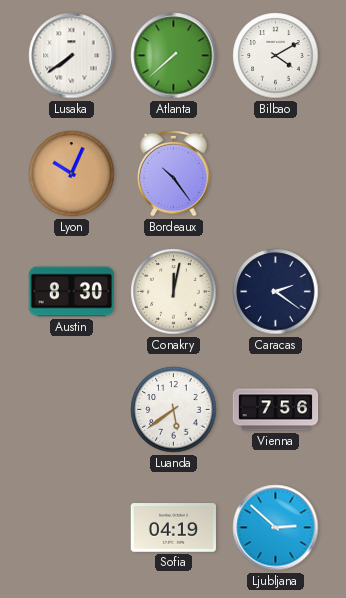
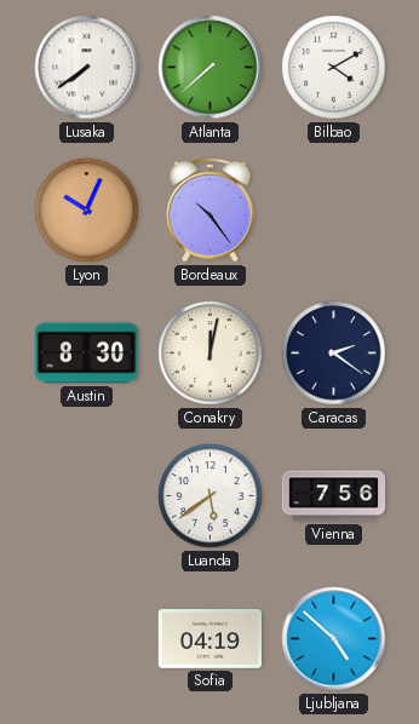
Ljubljana: 2:52 -> 4:52
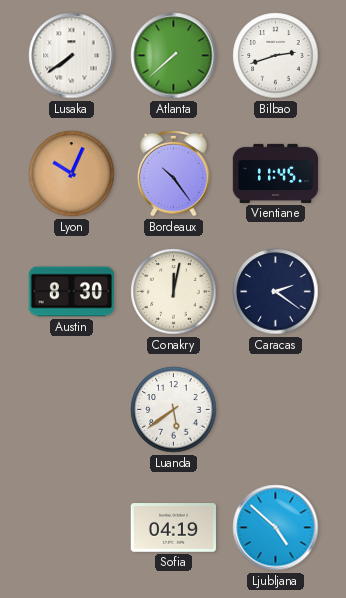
Bilbao: 4:10 -> 2:42
Vientiane: none -> 11:45
Vienna: 7:56 -> none
